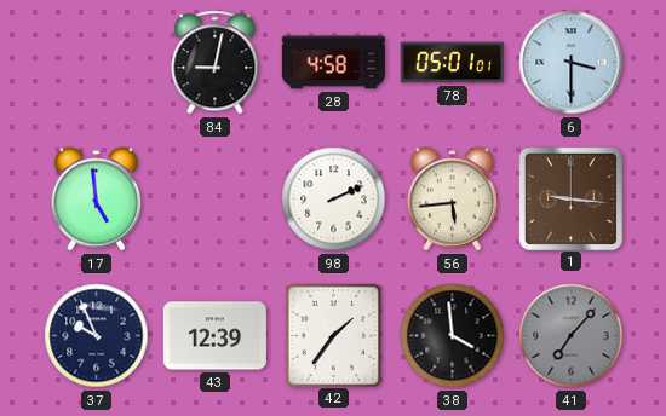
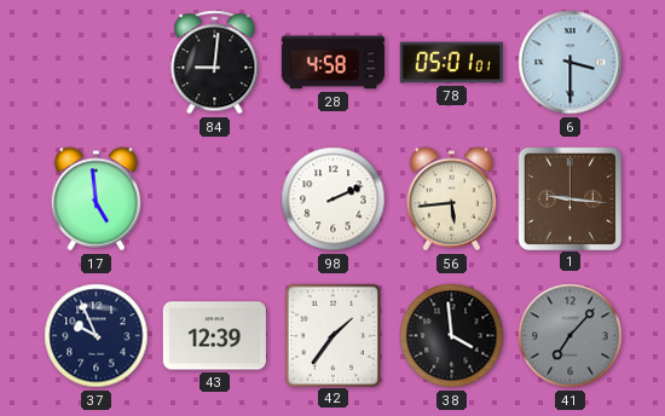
84: 9:02 -> 9:01
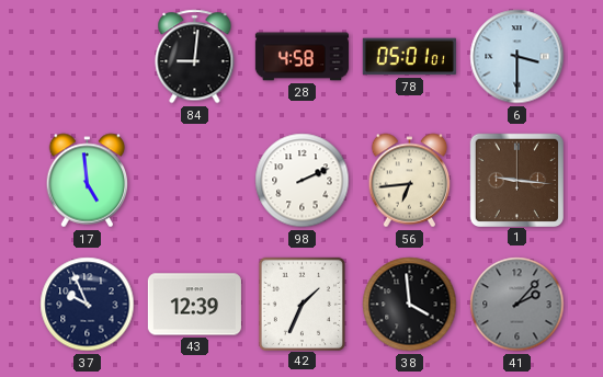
56: 5:44 -> 6:44
42: 1:36 -> 1:34
41: 7:07 -> 2:07
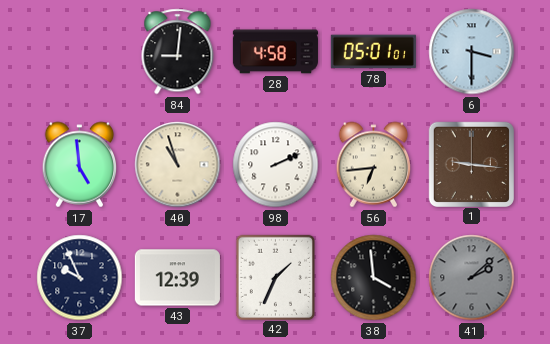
40: none -> 10:57
41: 2:07 -> 2:08
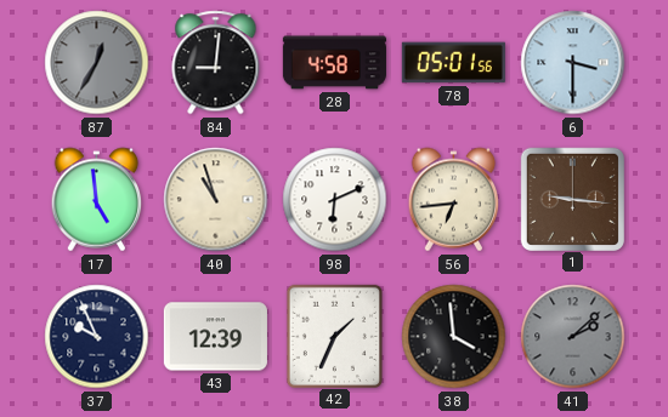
87: none -> 12:35
78: 05:01:01 -> 05:01:56
98: 2:11 -> 6:11
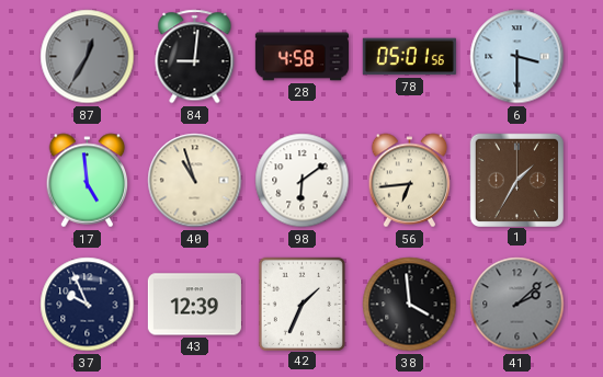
98: 6:11 -> 6:09
1: 9:16 -> 1:35
